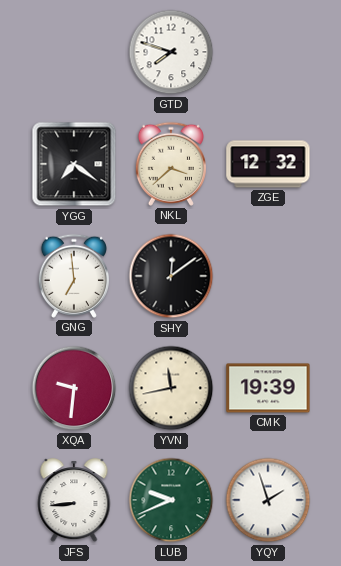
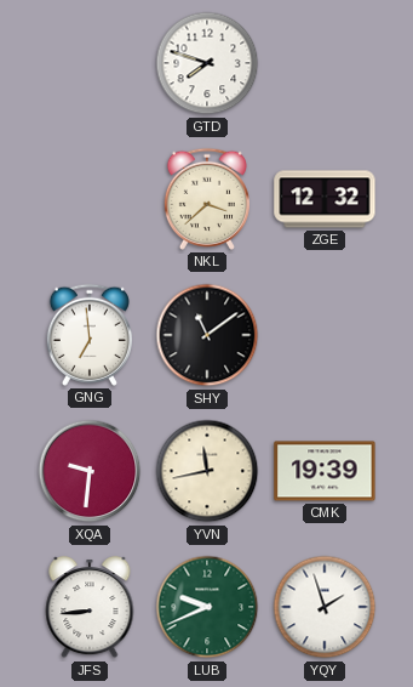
YGG: 7:21 -> none
SHY: 12:09 -> 11:09
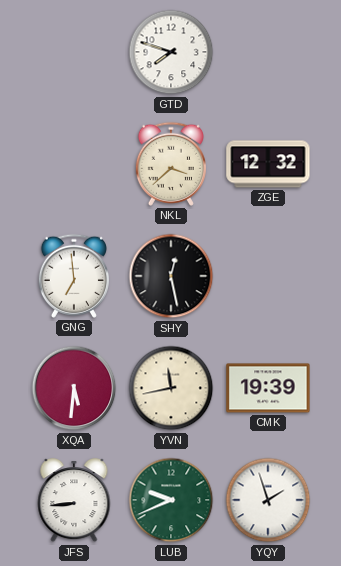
SHY: 11:09 -> 12:28
XQA: 9:31 -> 5:31
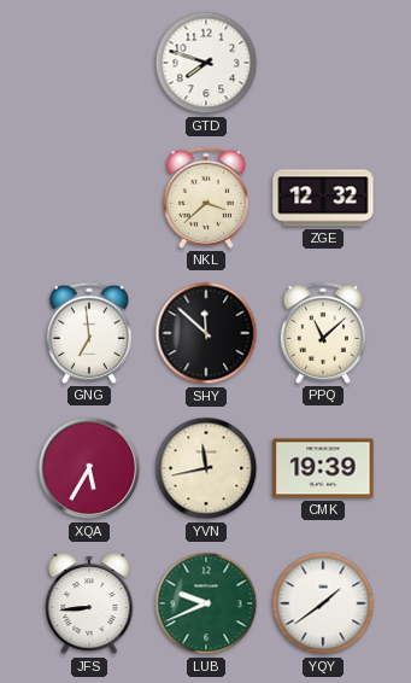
SHY: 12:28 -> 11:52
PPQ: none -> 11:08
XQA: 5:31 -> 5:35
YQY: 1:57 -> 1:39
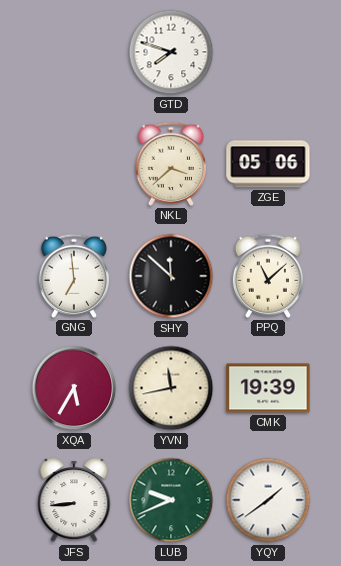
ZGE: 12:32 -> 05:06
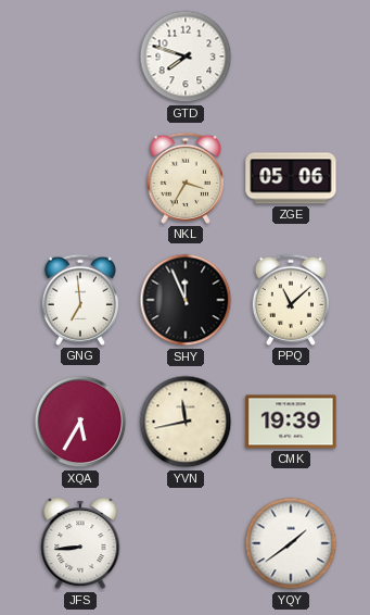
NKL: 3:38 -> 3:35
SHY: 11:52 -> 11:56
LUB: 9:41 -> none
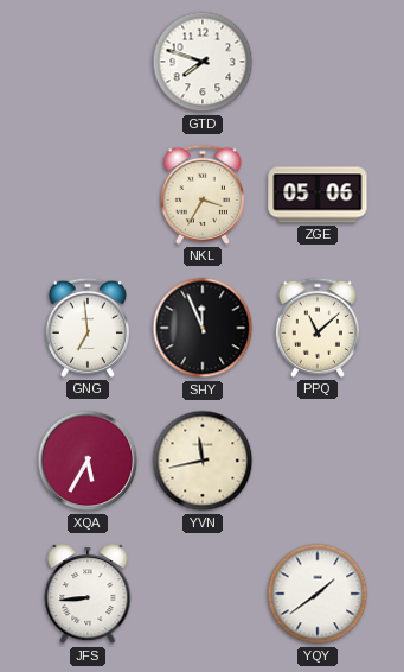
CMK: 19:39 -> none
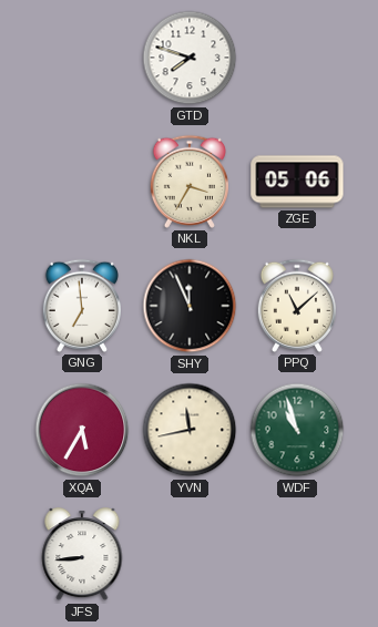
WDF: none -> 10:57
YQY: 1:39 -> none
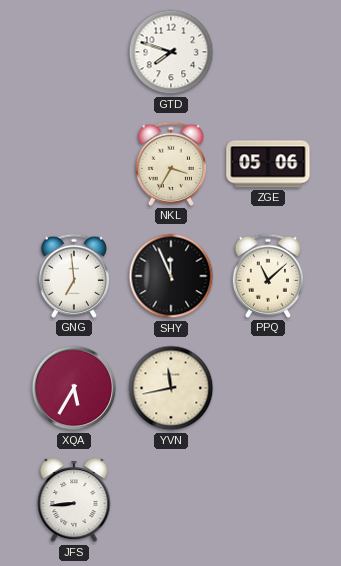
WDF: 10:57 -> none
